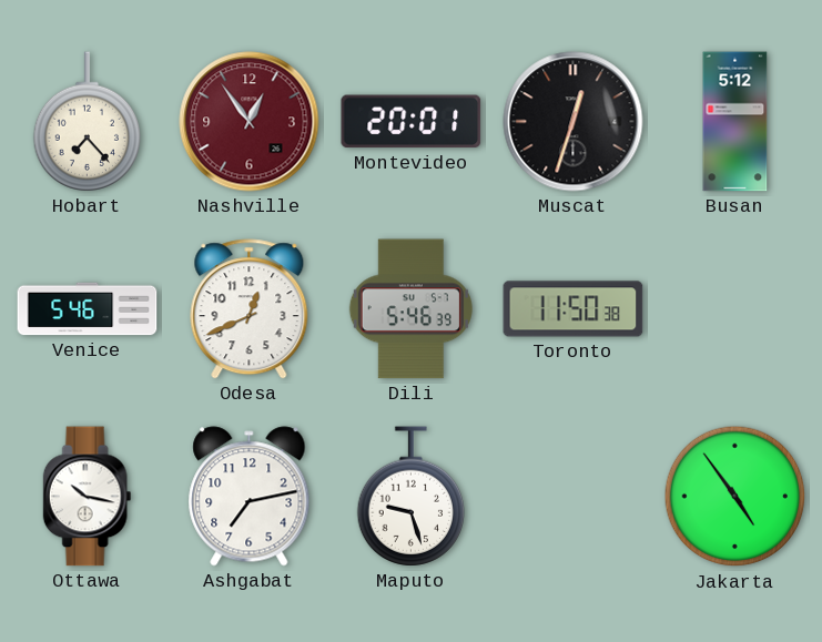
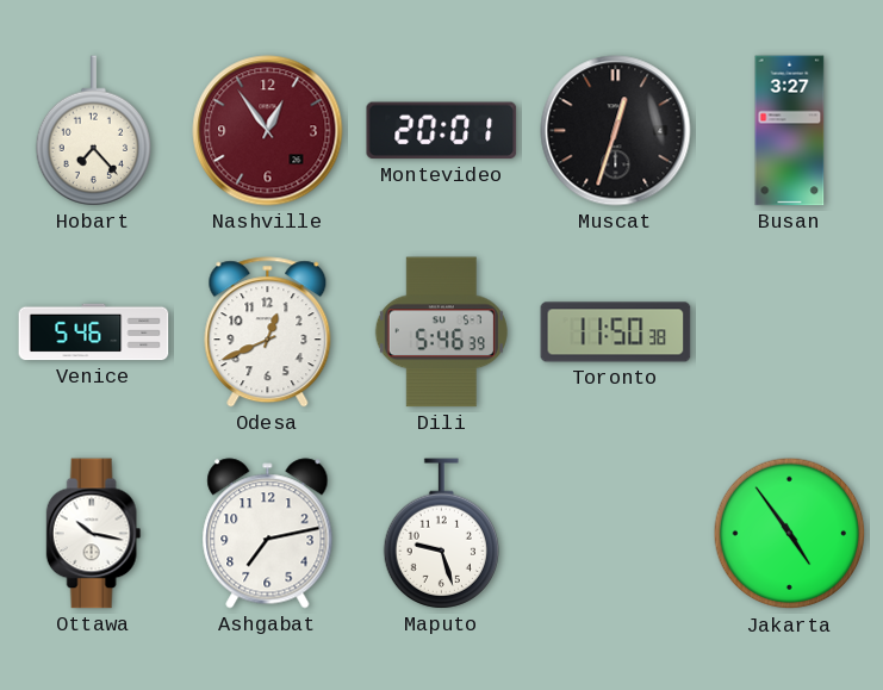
Busan: 5:12 -> 3:27
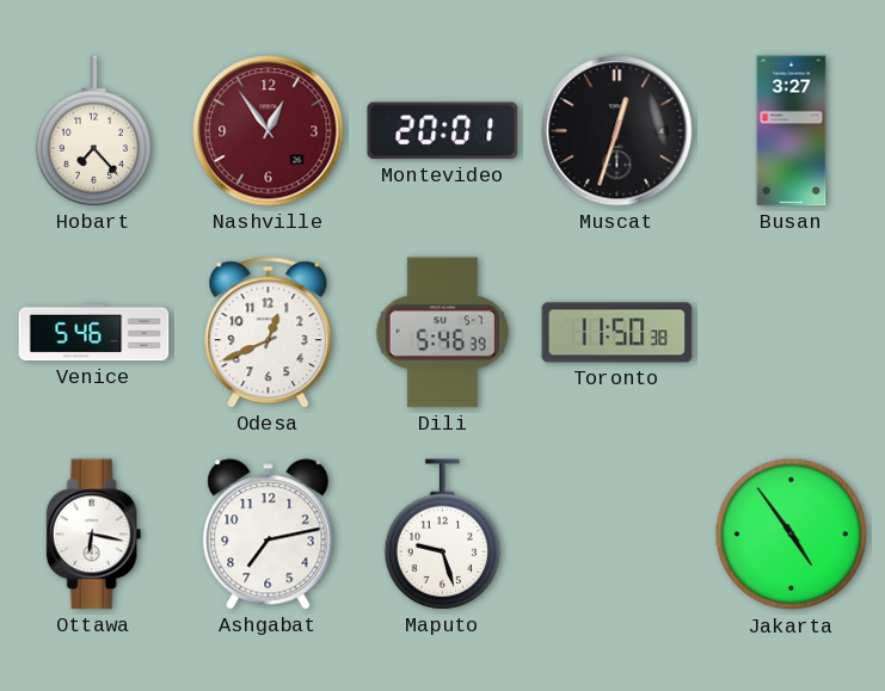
Ottawa: 10:17 -> 6:17
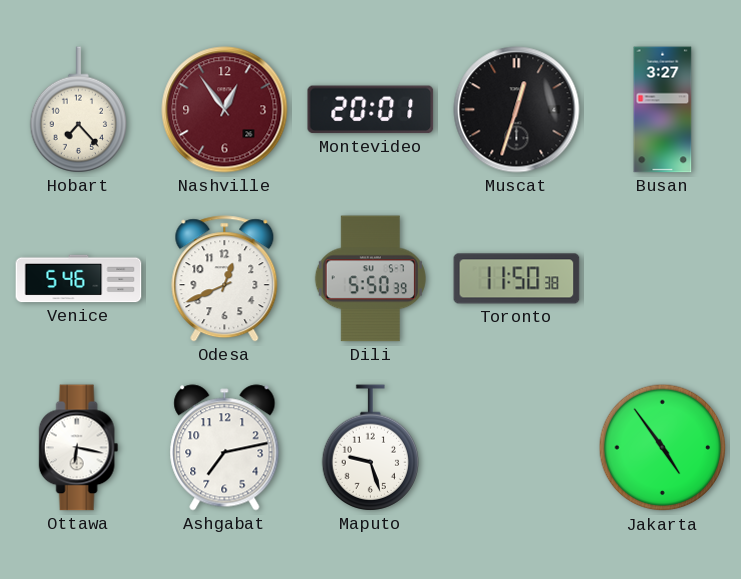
Dili: 5:46 -> 5:50
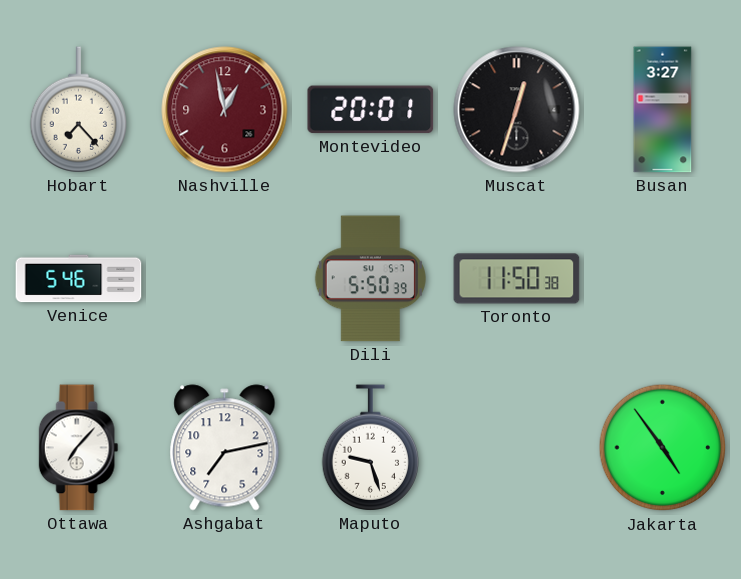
Nashville: 12:54 -> 12:58
Odesa: 12:41 -> none
Ottawa: 6:17 -> 7:07
